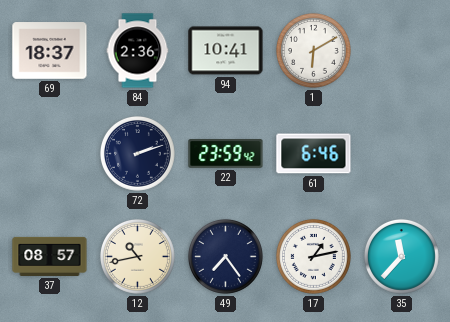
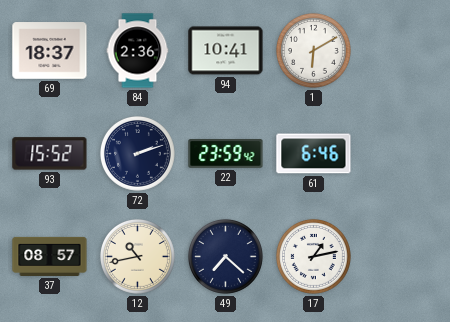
93: none -> 15:52
49: 7:24 -> 7:22
35: 11:37 -> none
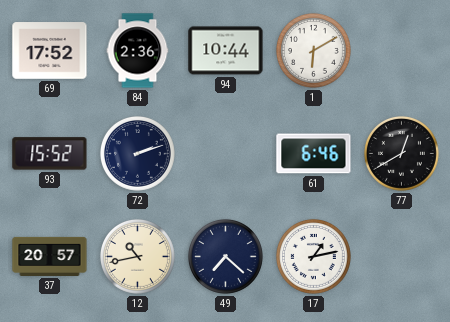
69: 18:37 -> 17:52
94: 10:41 -> 10:44
22: 23:59 -> none
77: none -> 12:40
37: 08:57 -> 20:57
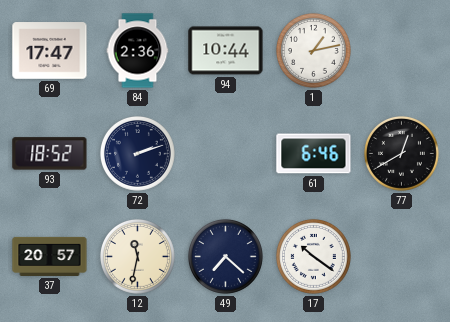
69: 17:52 -> 17:47
1: 6:10 -> 1:13
93: 15:52 -> 18:52
12: 10:43 -> 11:32
17: 1:13 -> 10:21
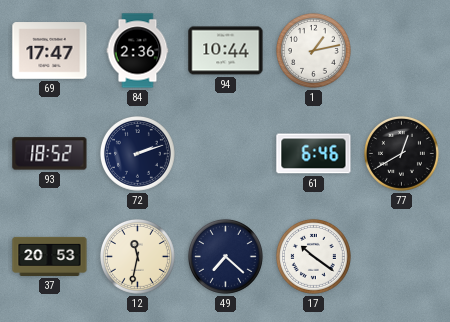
37: 20:57 -> 20:53
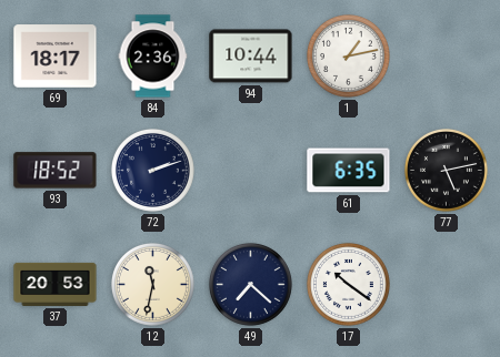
69: 17:47 -> 18:17
61: 6:46 -> 6:35
77: 12:40 -> 5:13
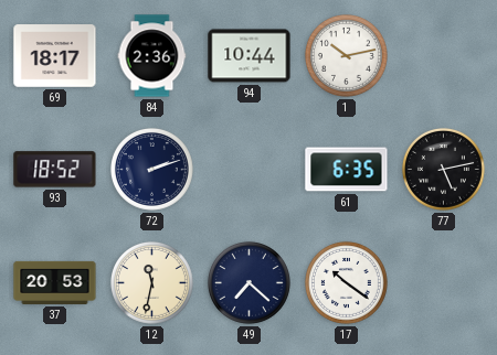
1: 1:13 -> 10:13
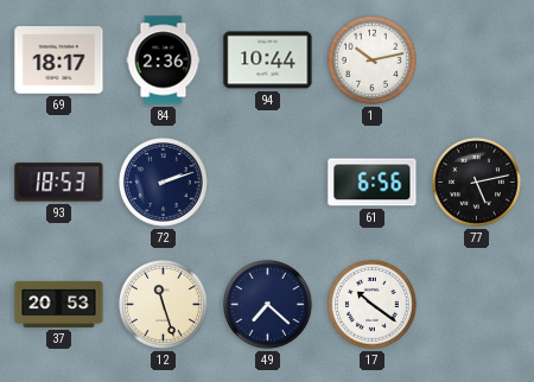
93: 18:52 -> 18:53
61: 6:35 -> 6:56
12: 11:32 -> 11:27
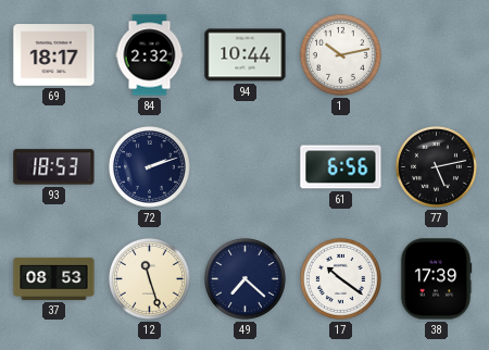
84: 2:36 -> 2:32
37: 20:53 -> 08:53
38: none -> 17:39
